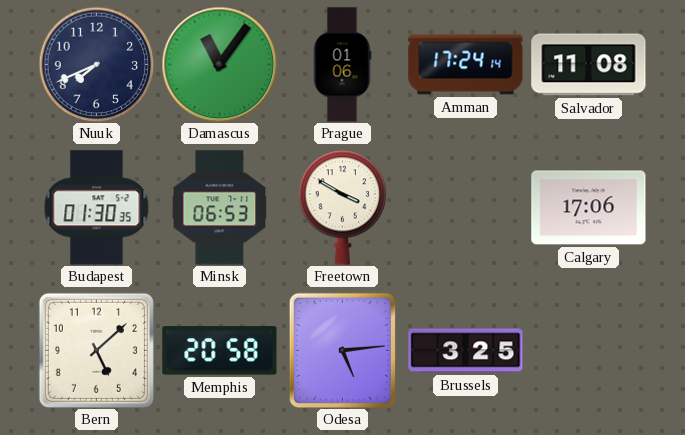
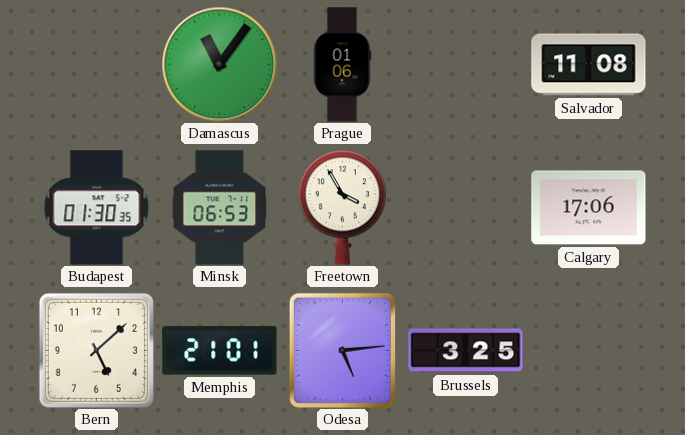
Nuuk: 7:41 -> none
Amman: 17:24 -> none
Freetown: 3:50 -> 3:55
Memphis: 20:58 -> 21:01
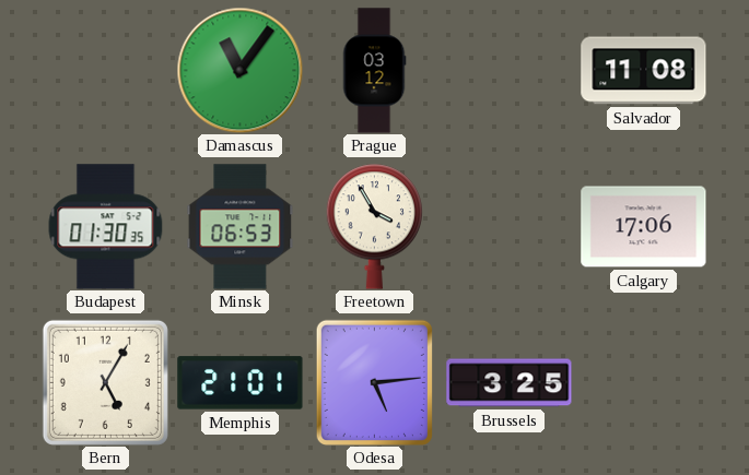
Prague: 01:06 -> 03:12
Bern: 5:08 -> 5:05
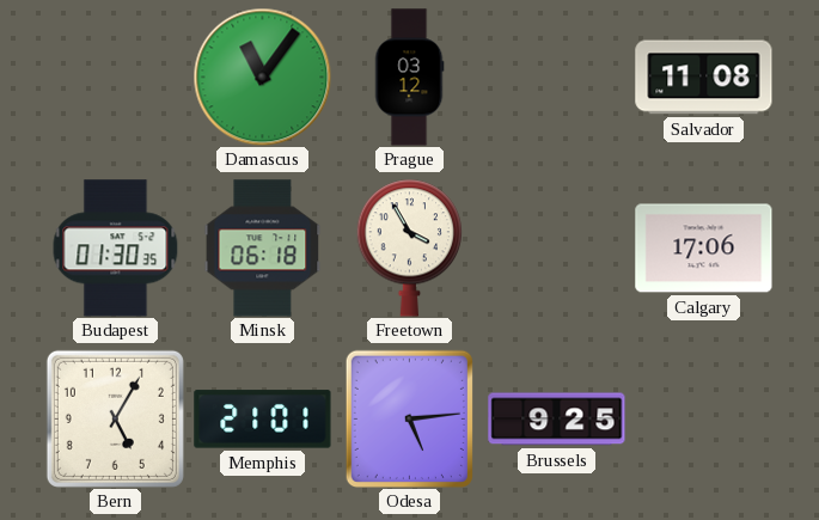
Minsk: 06:53 -> 06:18
Brussels: 3:25 -> 9:25
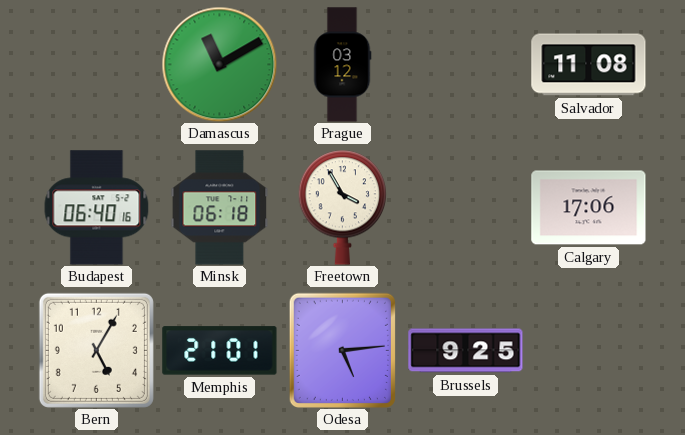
Damascus: 11:06 -> 11:10
Budapest: 01:30 -> 06:40
